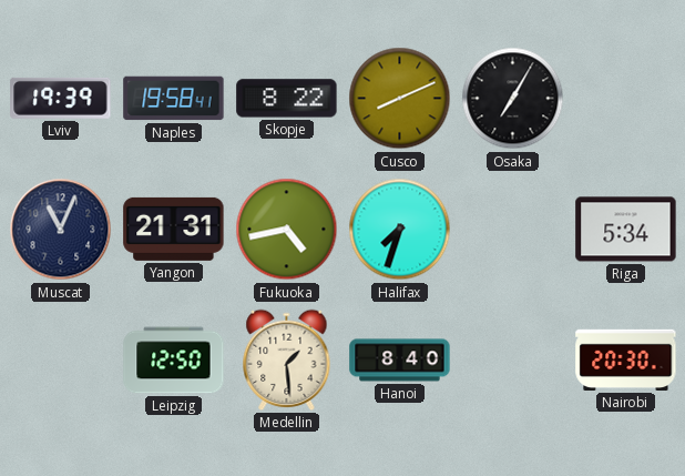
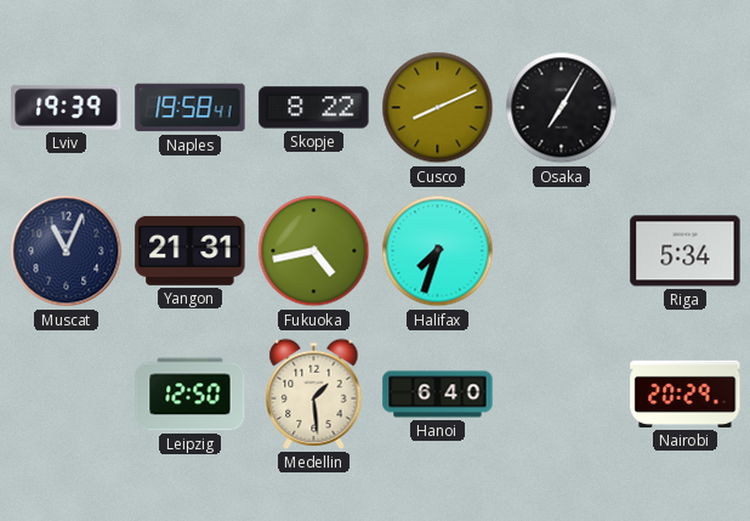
Hanoi: 8:40 -> 6:40
Nairobi: 20:30 -> 20:29
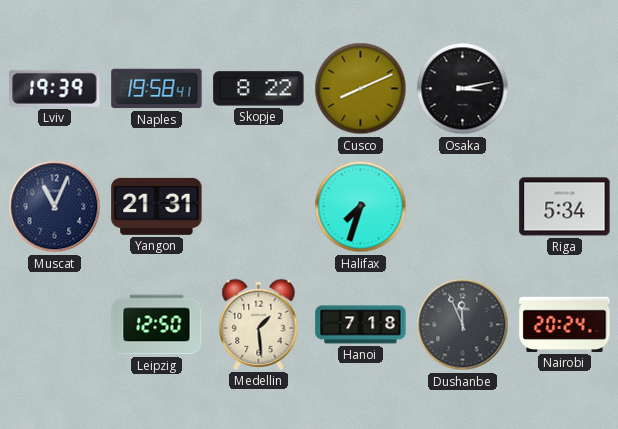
Osaka: 7:05 -> 3:13
Fukuoka: 4:43 -> none
Hanoi: 6:40 -> 7:18
Dushanbe: none -> 11:56
Nairobi: 20:29 -> 20:24
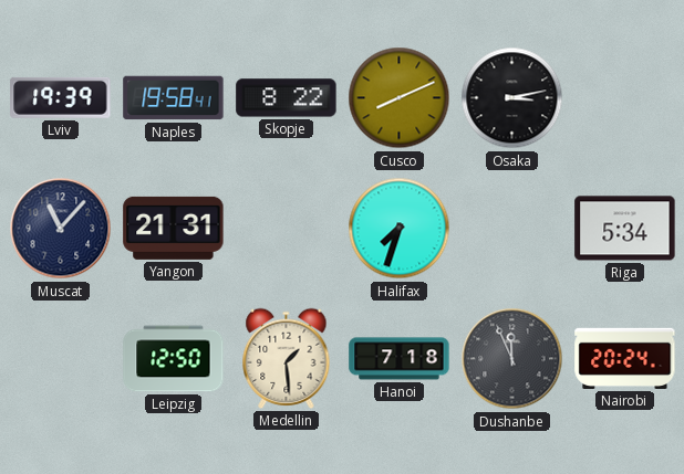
Muscat: 11:04 -> 11:07
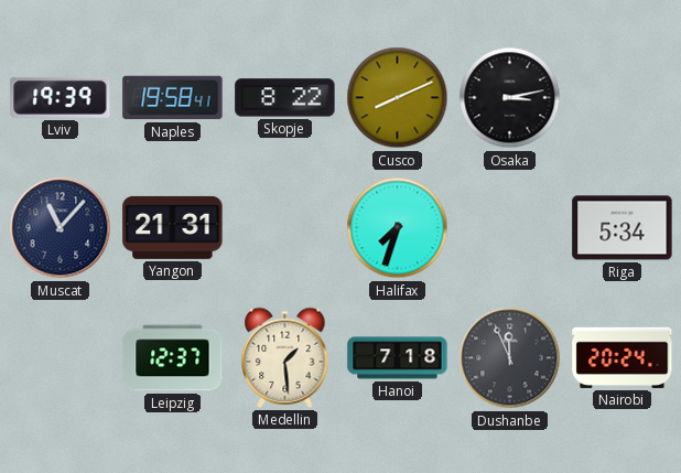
Leipzig: 12:50 -> 12:37
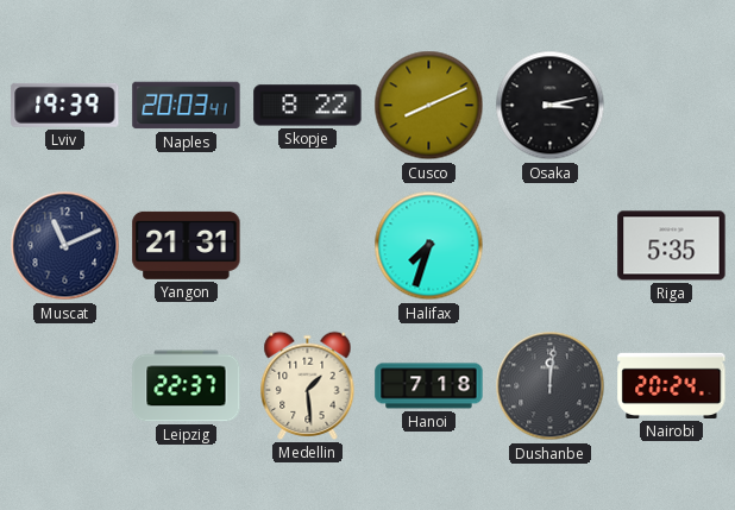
Naples: 19:58 -> 20:03
Muscat: 11:07 -> 11:11
Riga: 5:34 -> 5:35
Leipzig: 12:37 -> 22:37
Dushanbe: 11:56 -> 12:01
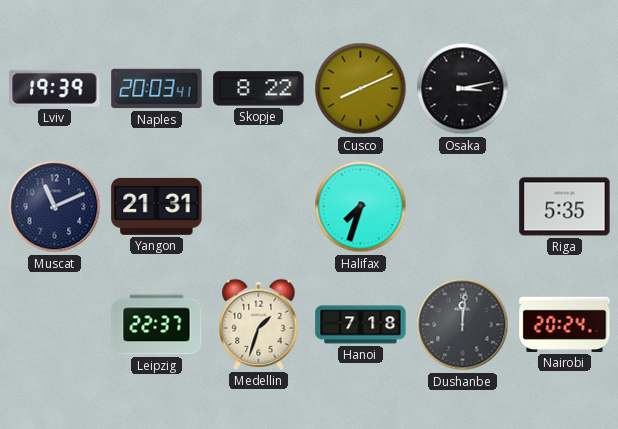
Medellin: 1:29 -> 1:33
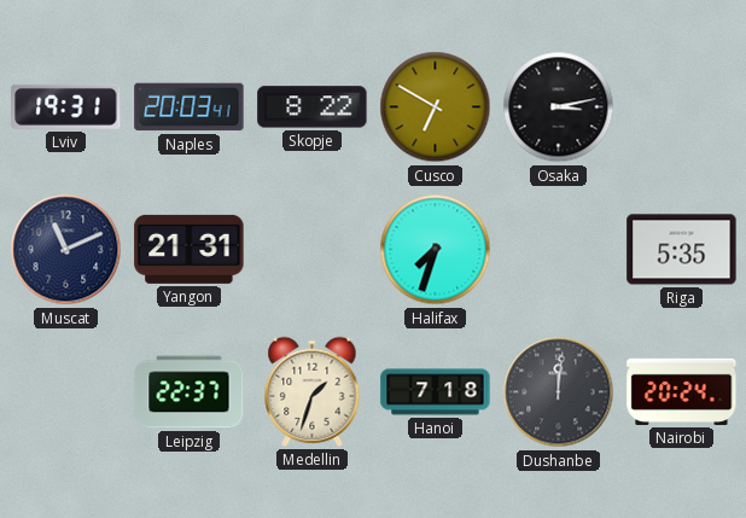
Lviv: 19:39 -> 19:31
Cusco: 8:11 -> 6:50
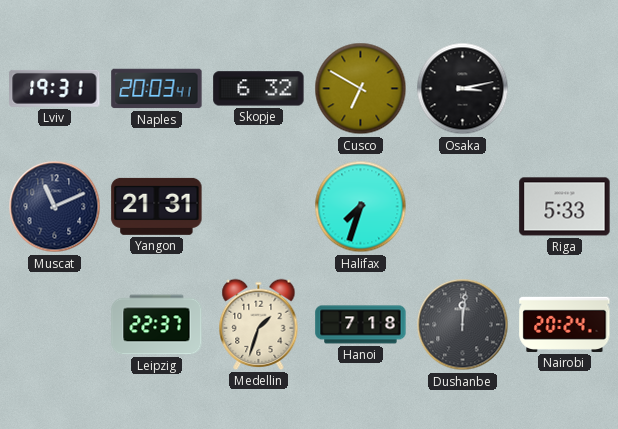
Skopje: 8:22 -> 6:32
Riga: 5:35 -> 5:33
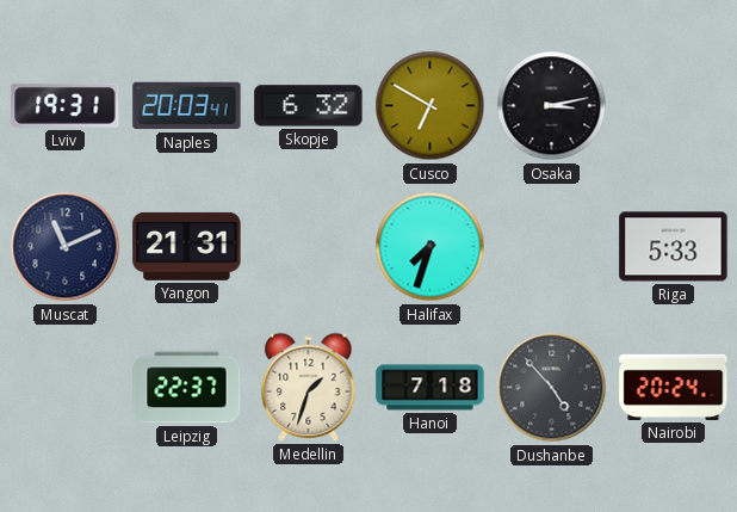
Dushanbe: 12:01 -> 4:53
